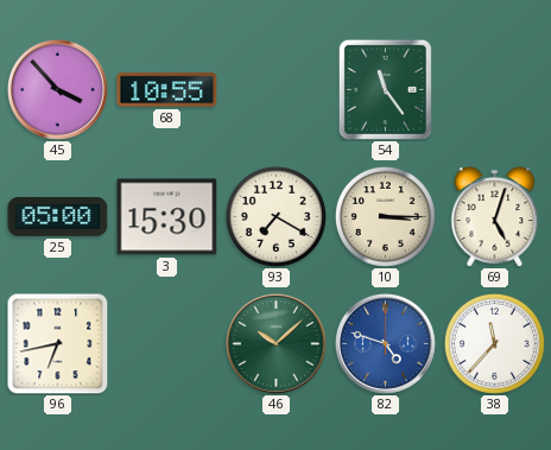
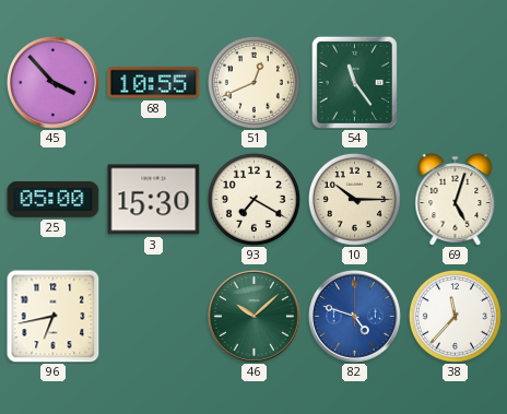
51: none -> 12:41
10: 3:15 -> 10:15
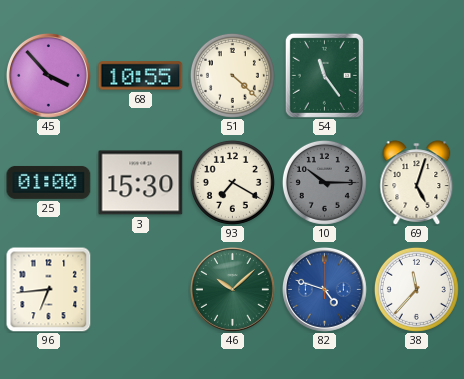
51: 12:41 -> 4:22
25: 05:00 -> 01:00
10 dial: cream -> grey
96: 6:43 -> 6:44
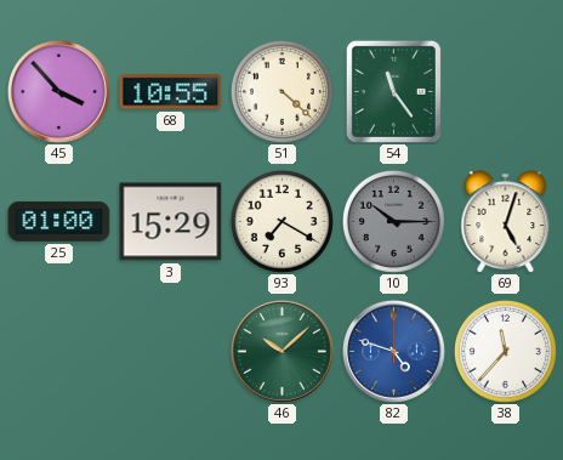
3: 15:30 -> 15:29
96: 6:44 -> none
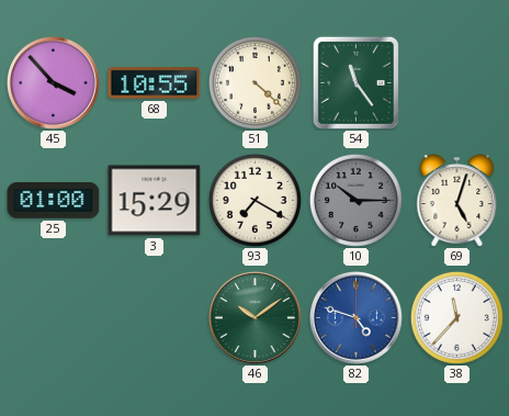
46: 10:08 -> 10:09
